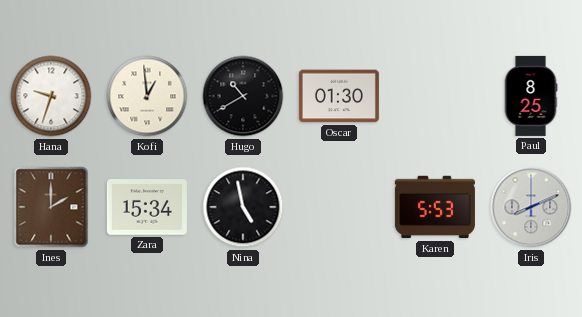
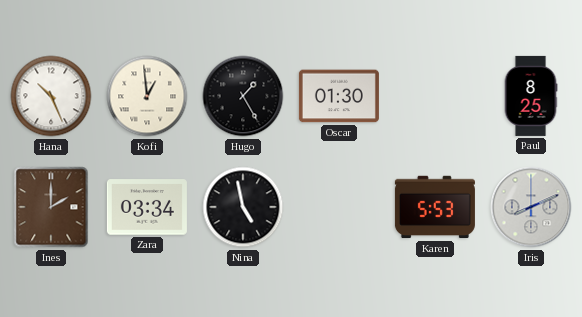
Hana: 9:33 -> 10:26
Hugo: 10:40 -> 1:25
Zara: 15:34 -> 03:34
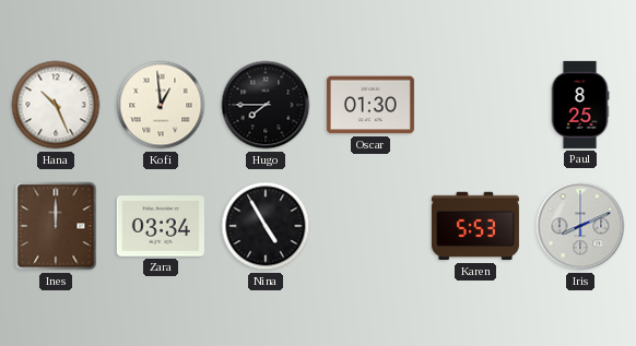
Hugo: 1:25 -> 7:45
Ines: 2:00 -> 12:00
Nina: 4:58 -> 4:55
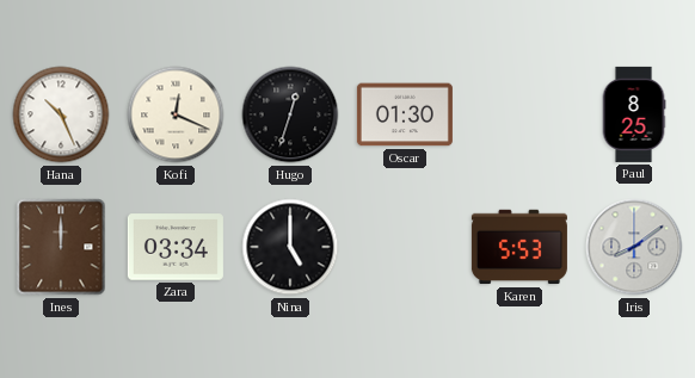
Kofi: 12:59 -> 12:19
Hugo: 7:45 -> 12:33
Nina: 4:55 -> 5:00
Iris: 8:11 -> 8:09
